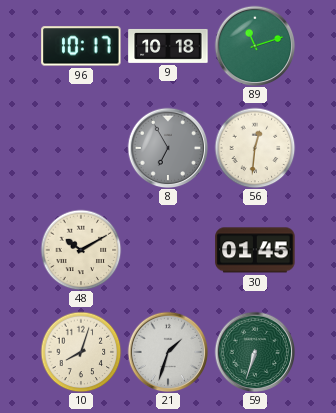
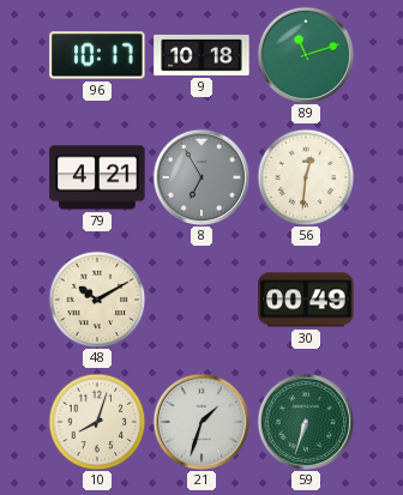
79: none -> 4:21
30: 01:45 -> 00:49
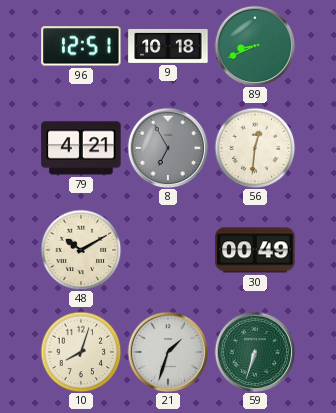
96: 10:17 -> 12:51
89: 11:12 -> 8:41
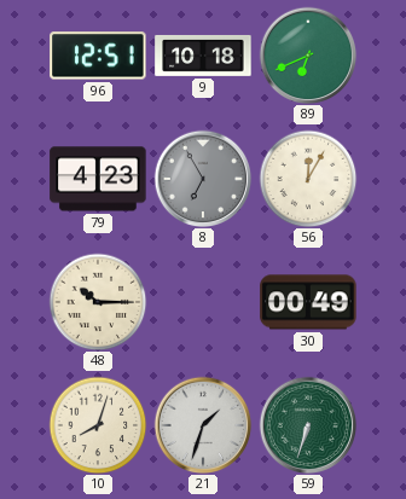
89: 8:41 -> 6:41
79: 4:21 -> 4:23
56: 12:31 -> 12:05
48: 10:10 -> 10:15
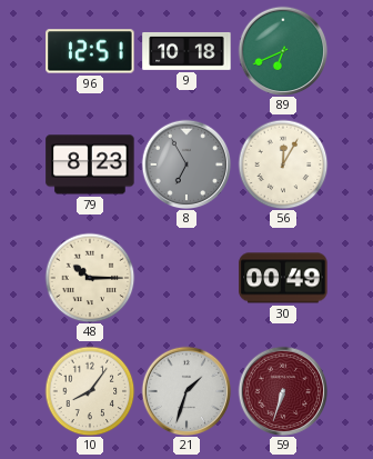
79: 4:23 -> 8:23
10: 8:03 -> 8:06
59 dial: green -> burgundy
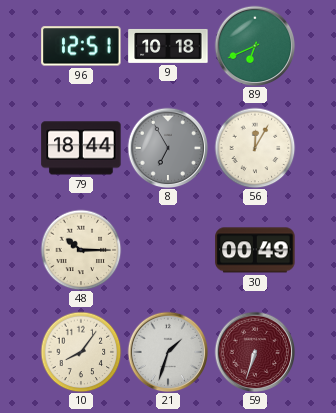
79: 8:23 -> 18:44
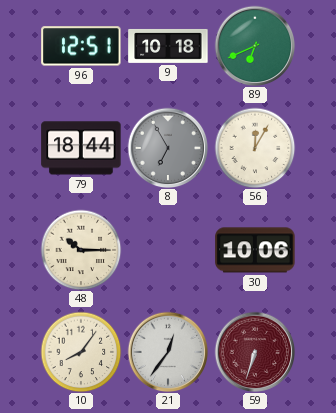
30: 00:49 -> 10:06
21: 1:33 -> 12:36
